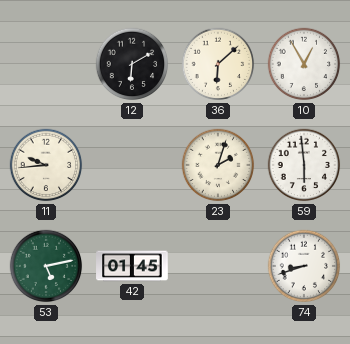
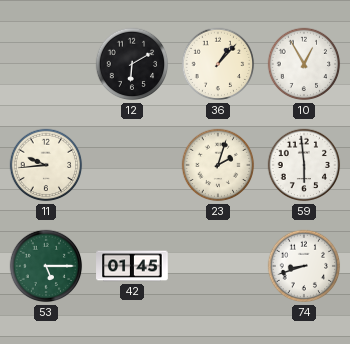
36: 6:08 -> 1:07
53: 5:13 -> 5:15
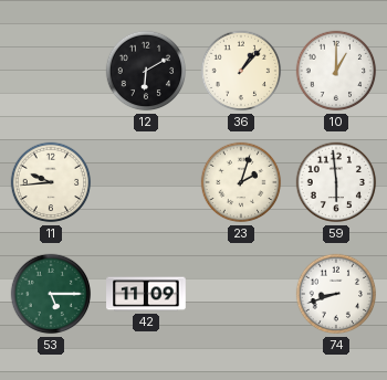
10: 12:55 -> 1:00
42: 01:45 -> 11:09
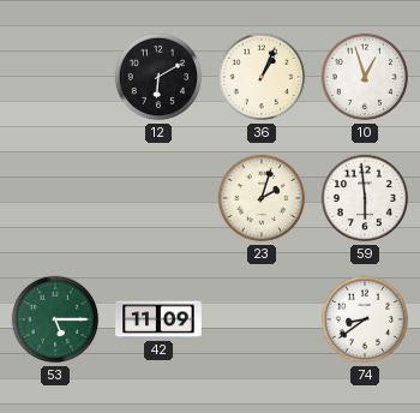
36: 1:07 -> 1:04
10: 1:00 -> 12:57
11: 9:44 -> none
74: 8:42 -> 8:39
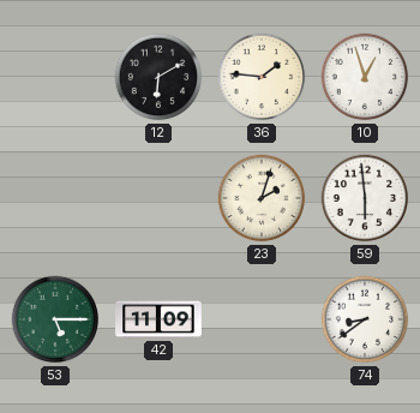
36: 1:04 -> 1:46
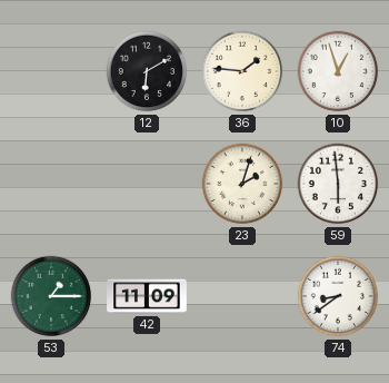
53: 5:15 -> 1:15
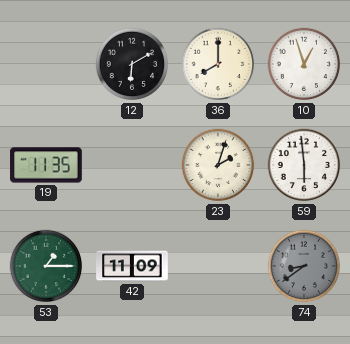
36: 1:46 -> 8:00
19: none -> 11:35
74 dial: white -> grey
